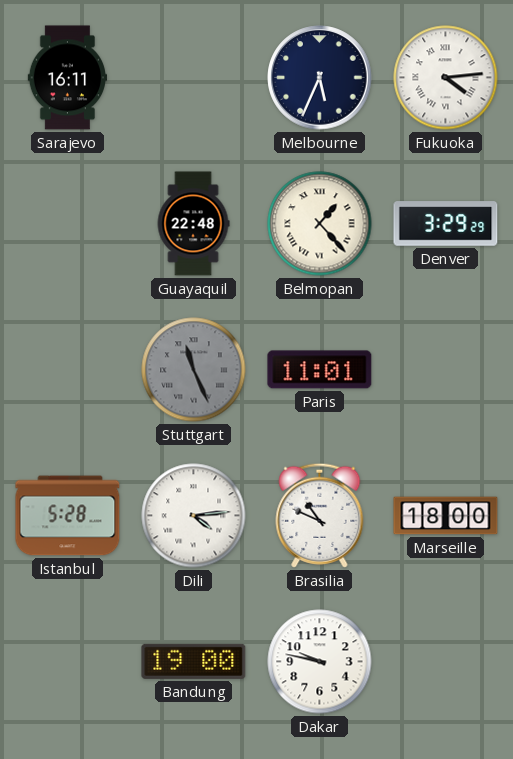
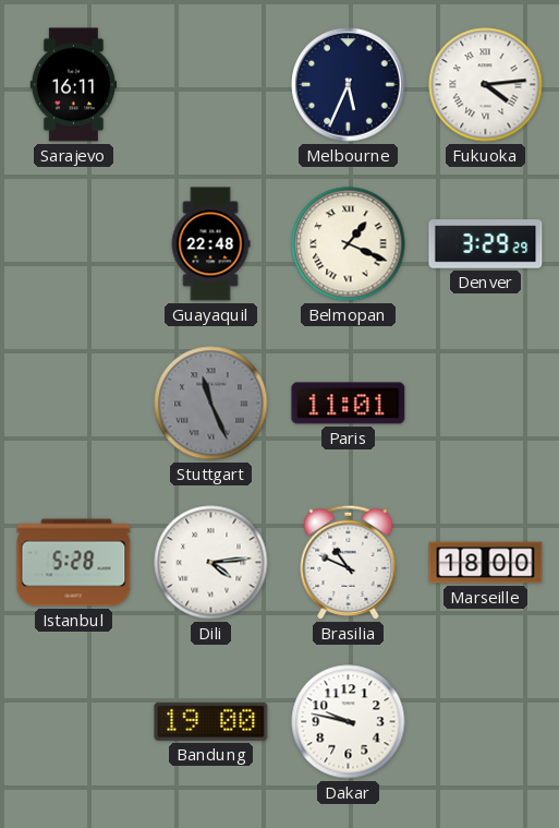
Belmopan: 1:23 -> 1:19
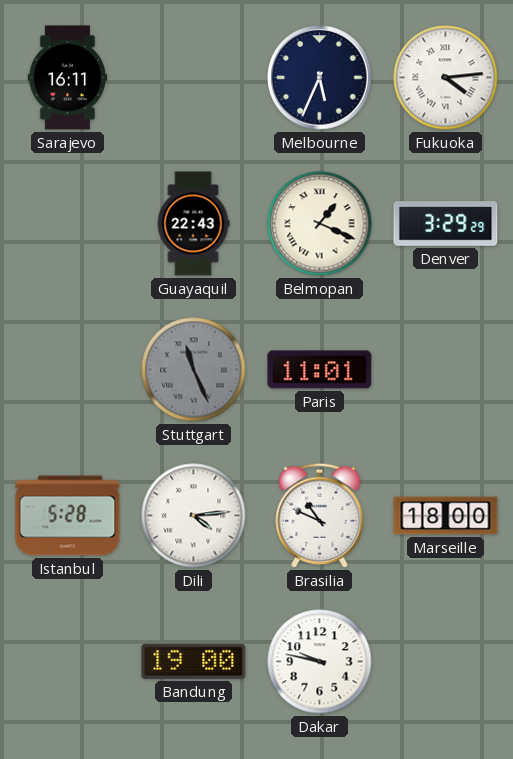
Guayaquil: 22:48 -> 22:43
